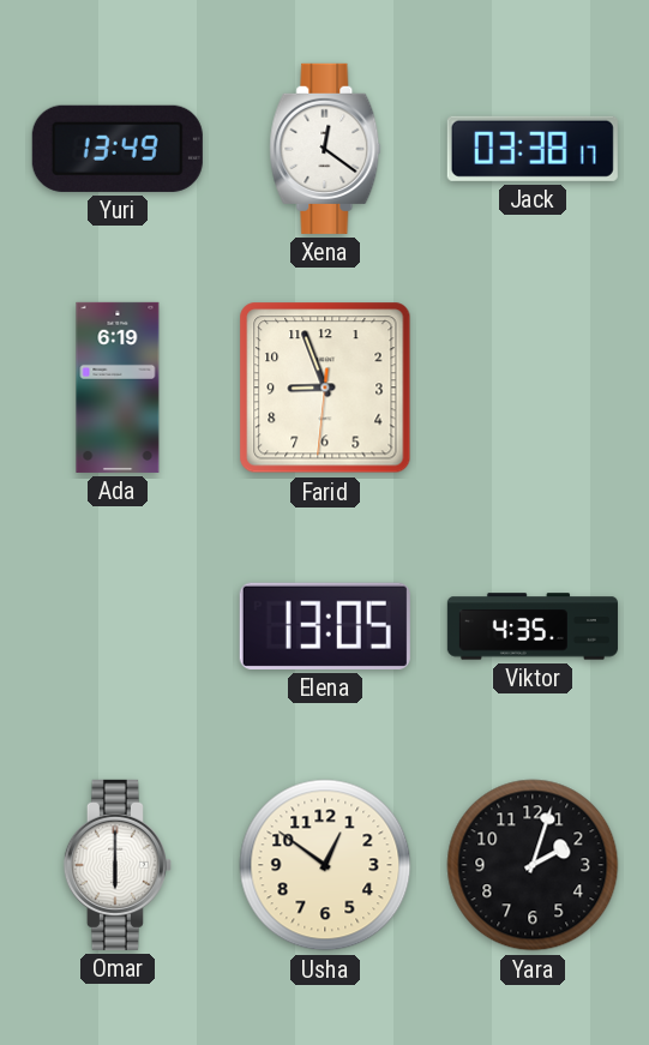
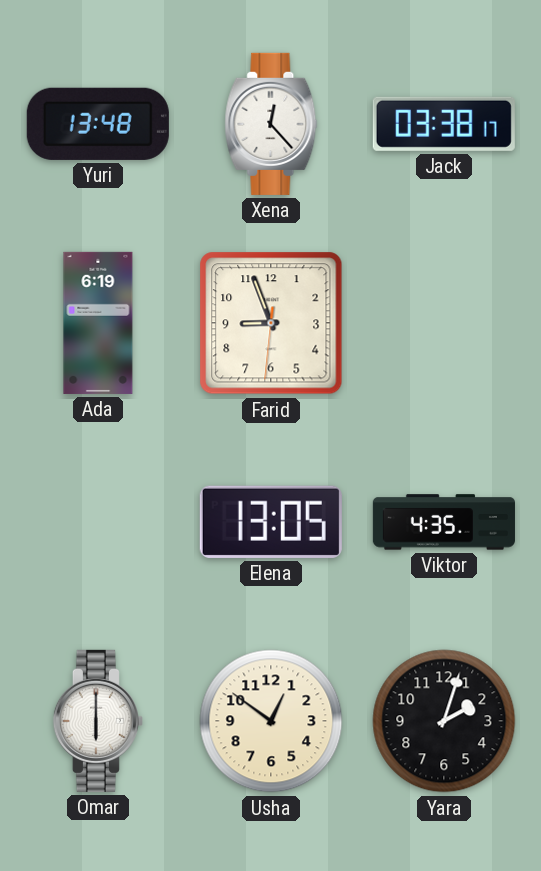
Yuri: 13:49 -> 13:48
Xena: 12:21 -> 12:23
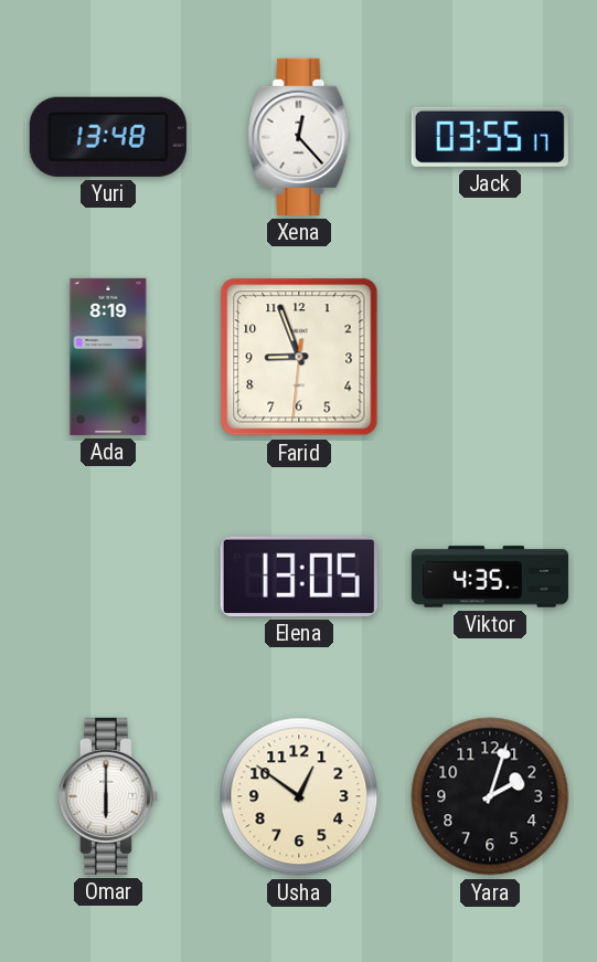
Jack: 03:38 -> 03:55
Ada: 6:19 -> 8:19
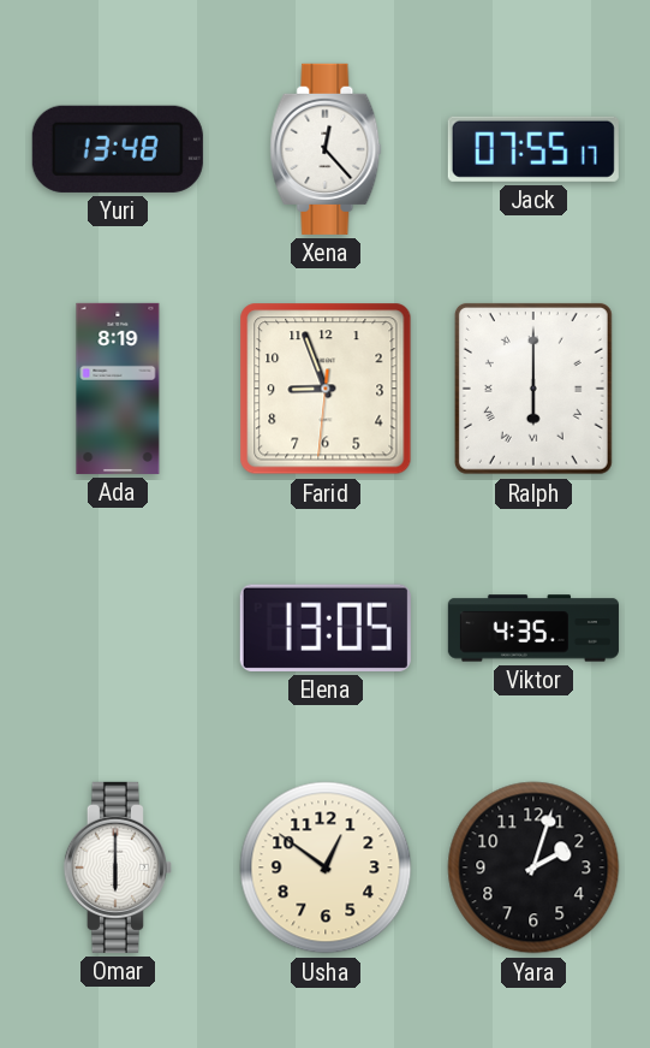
Jack: 03:55 -> 07:55
Ralph: none -> 6:00
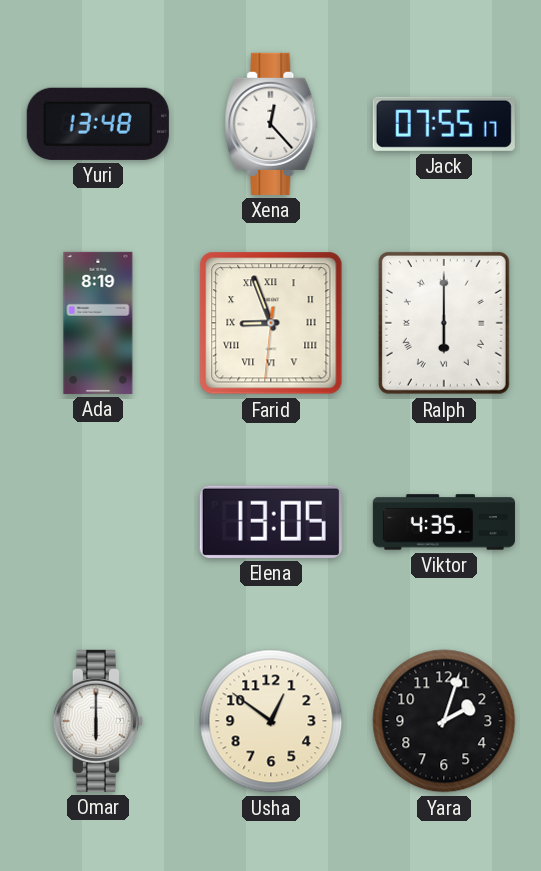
Farid numerals: Arabic -> Roman
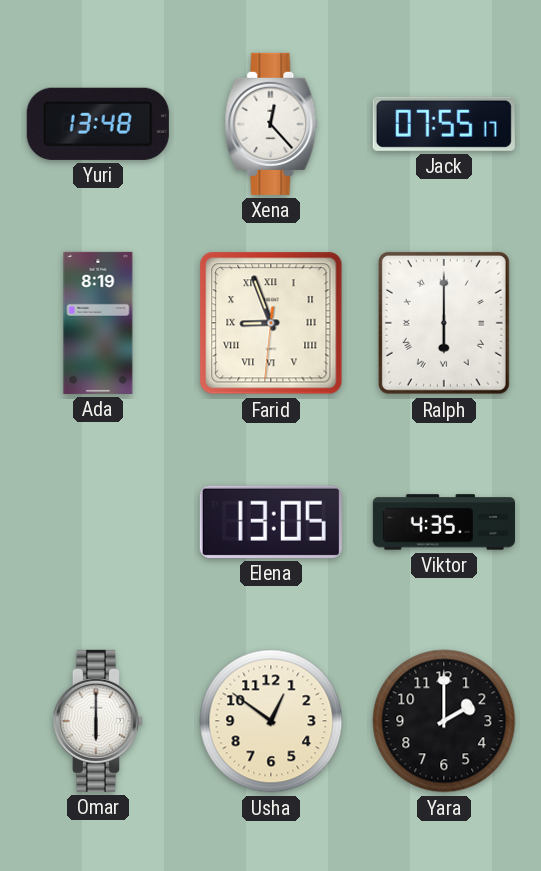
Yara: 2:03 -> 2:00
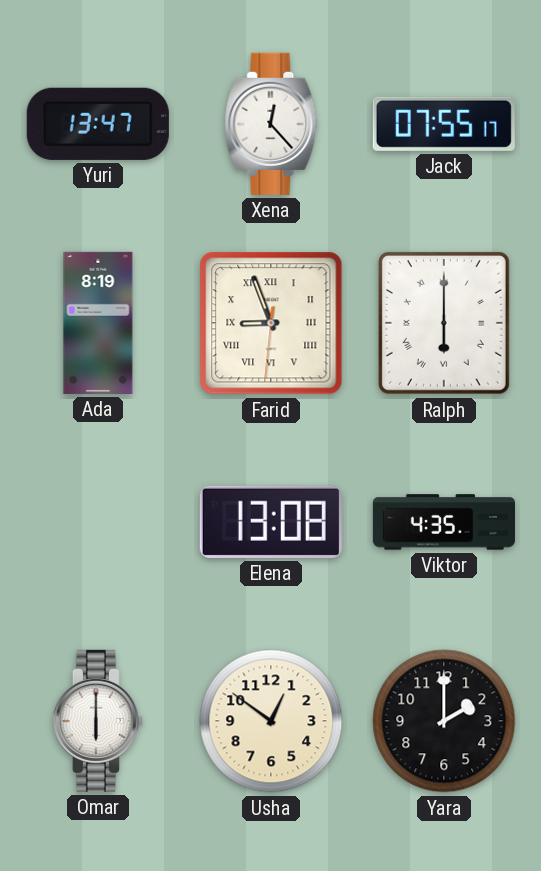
Yuri: 13:48 -> 13:47
Elena: 13:05 -> 13:08
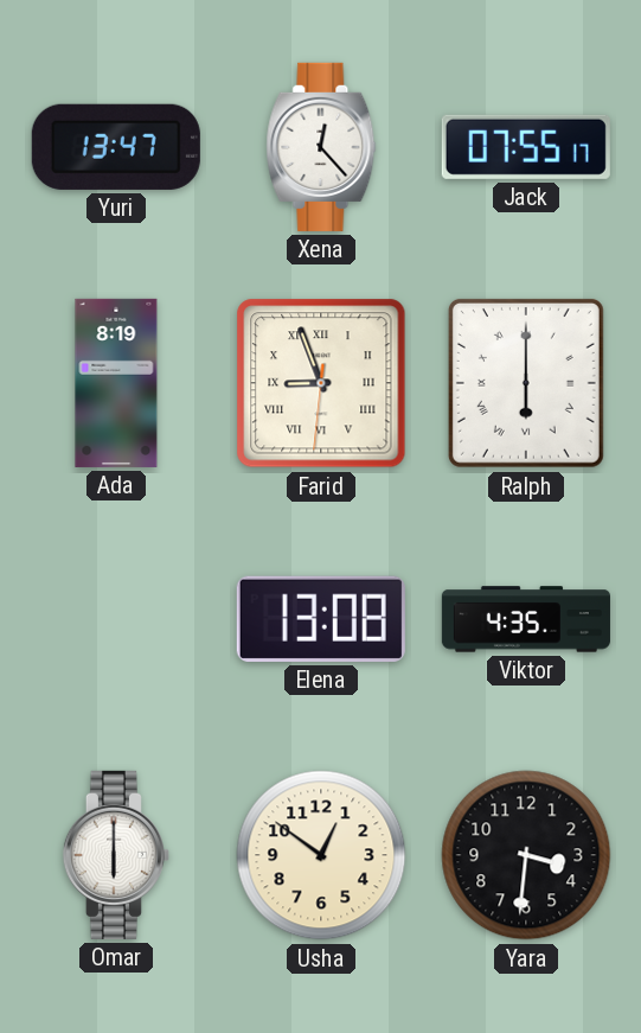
Yara: 2:00 -> 3:31
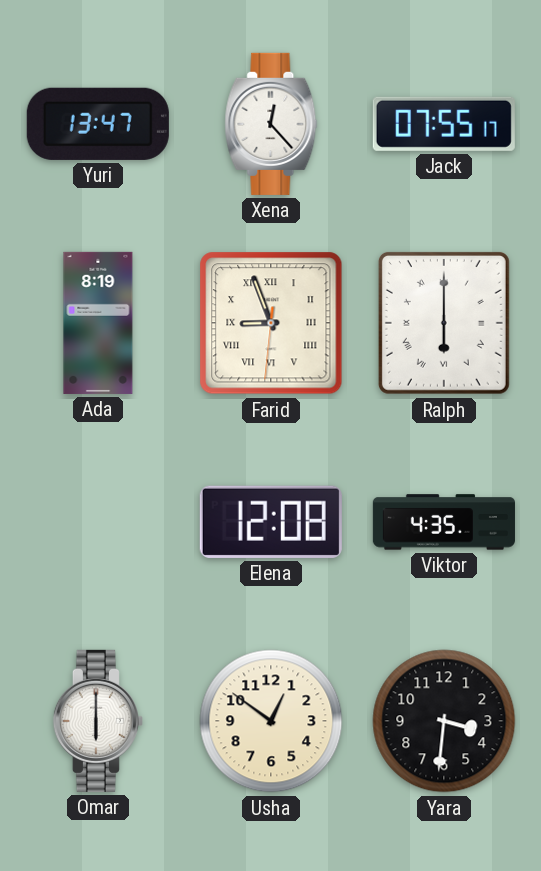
Elena: 13:08 -> 12:08
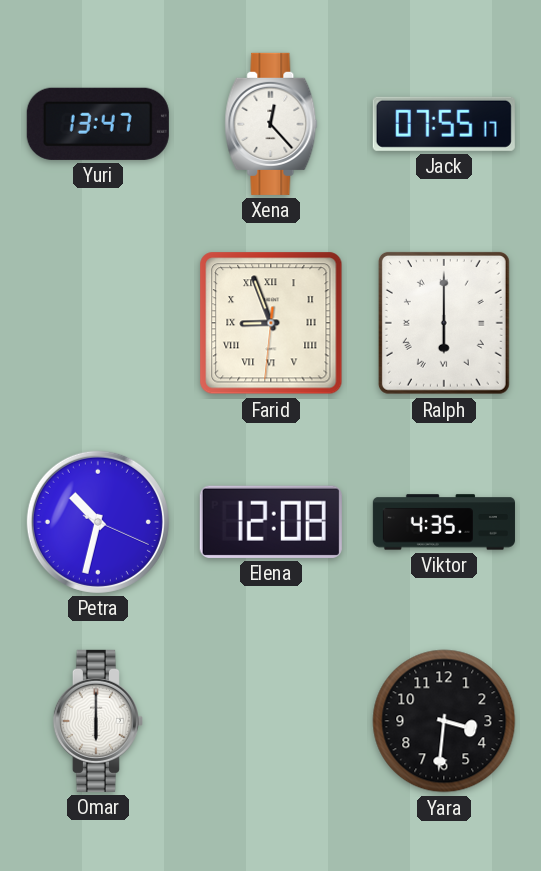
Ada: 8:19 -> none
Petra: none -> 10:32
Usha: 12:51 -> none
